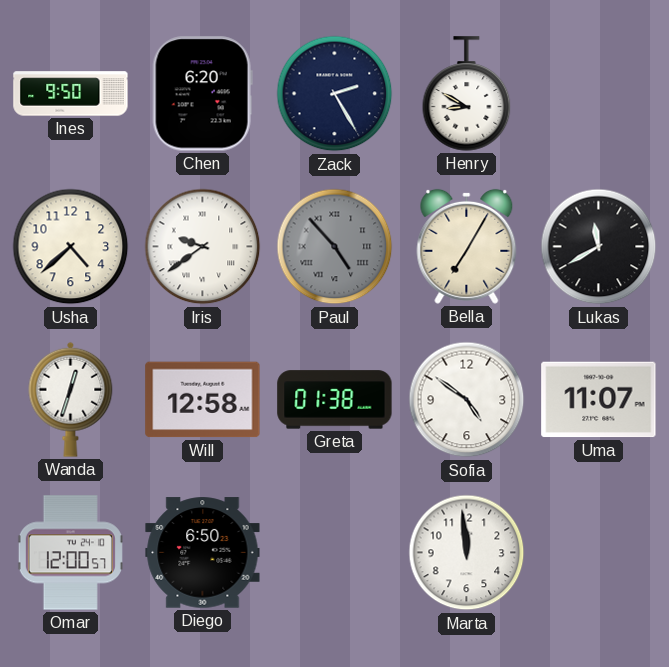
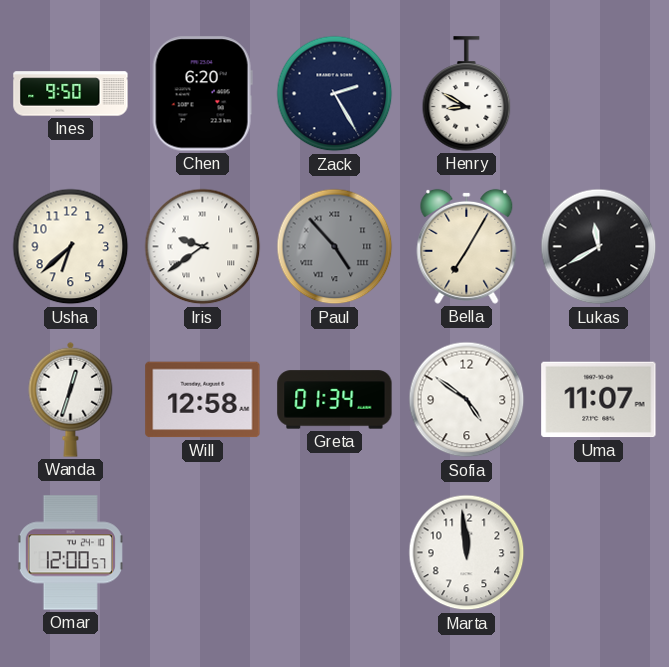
Usha: 4:38 -> 6:38
Greta: 01:38 -> 01:34
Diego: 6:50 -> none
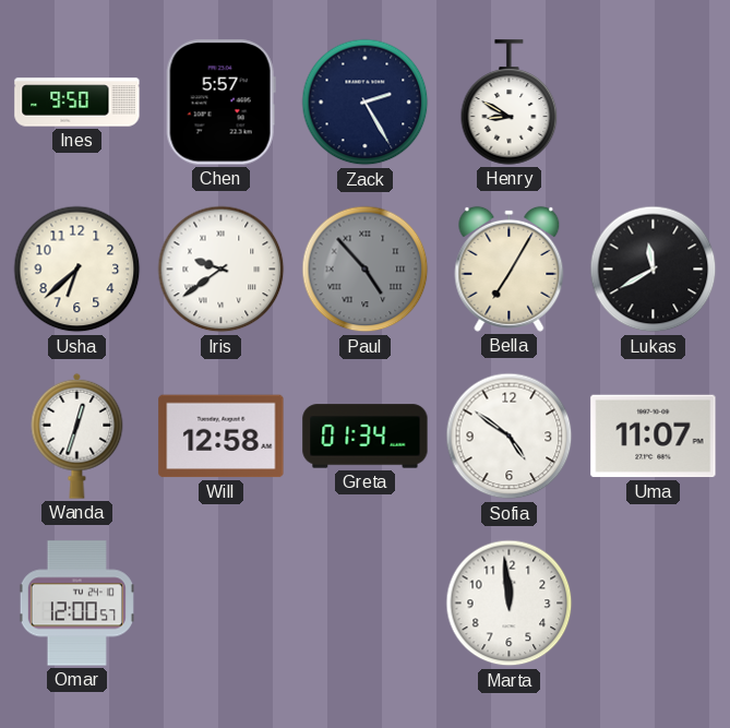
Chen: 6:20 -> 5:57
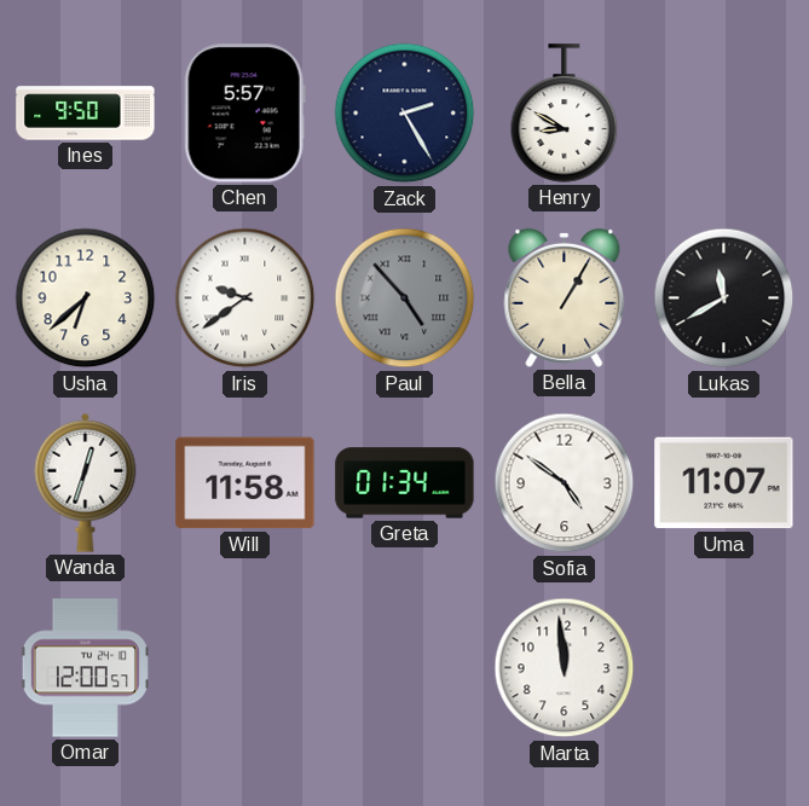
Bella: 7:05 -> 1:05
Will: 12:58 -> 11:58
